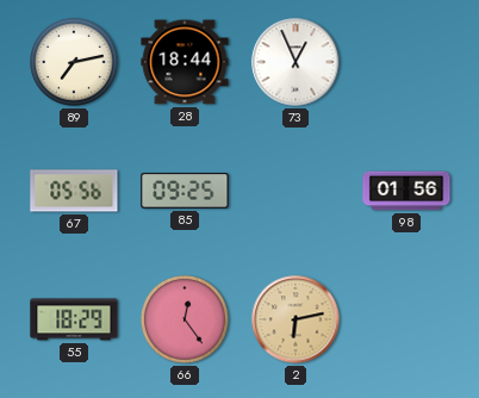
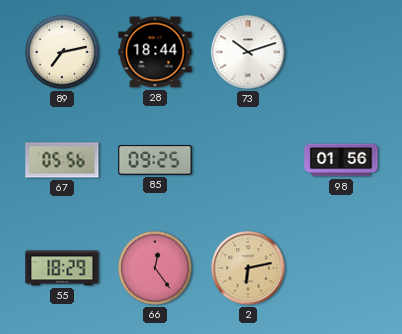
73: 12:56 -> 10:12
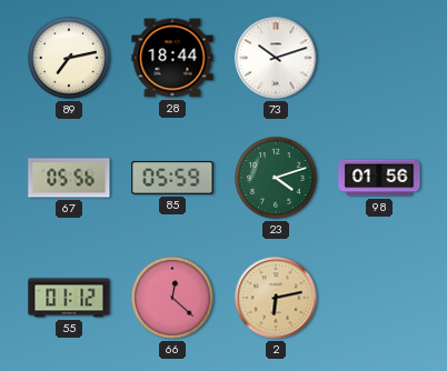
85: 09:25 -> 05:59
23: none -> 4:12
55: 18:29 -> 01:12
66: 12:24 -> 12:22
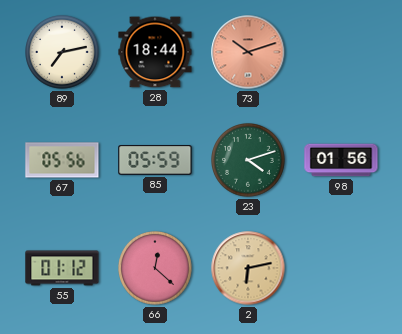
73 dial: white -> salmon
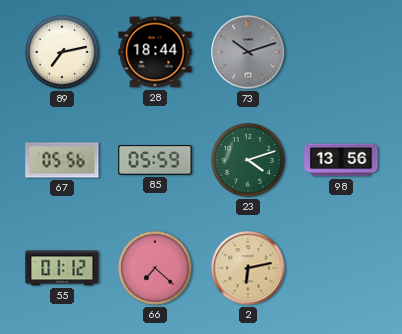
73 dial: salmon -> grey
98: 01:56 -> 13:56
66: 12:22 -> 7:22
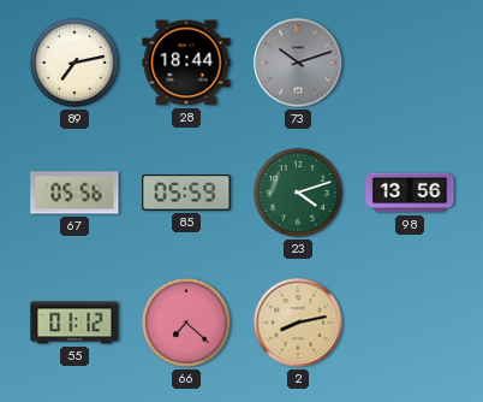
2: 6:13 -> 8:13
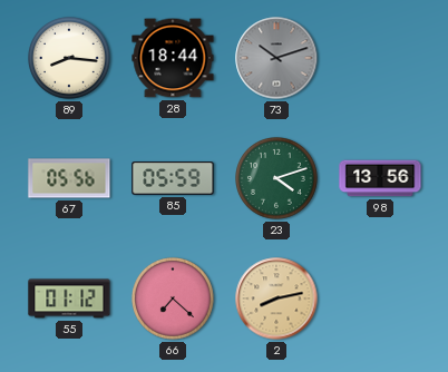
89: 7:13 -> 8:16
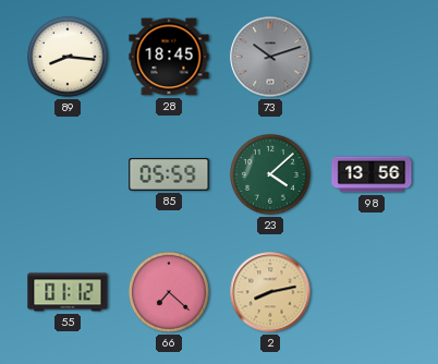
28: 18:44 -> 18:45
67: 05:56 -> none
23: 4:12 -> 4:08
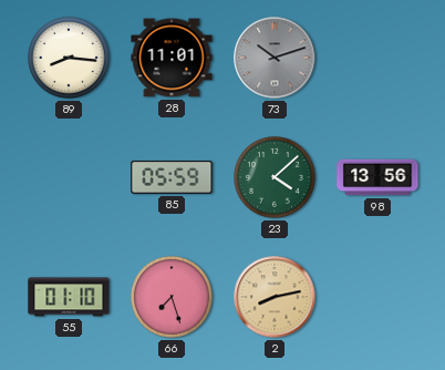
28: 18:45 -> 11:01
55: 01:12 -> 01:10
66: 7:22 -> 7:27
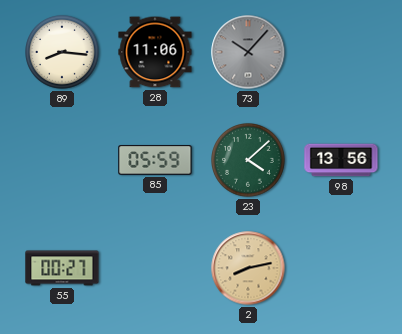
28: 11:01 -> 11:06
73: 10:12 -> 10:07
55: 01:10 -> 00:27
66: 7:27 -> none
